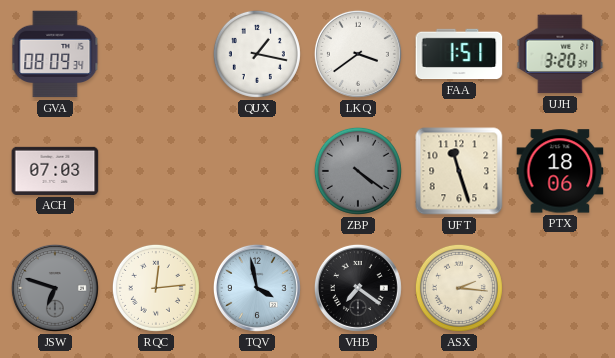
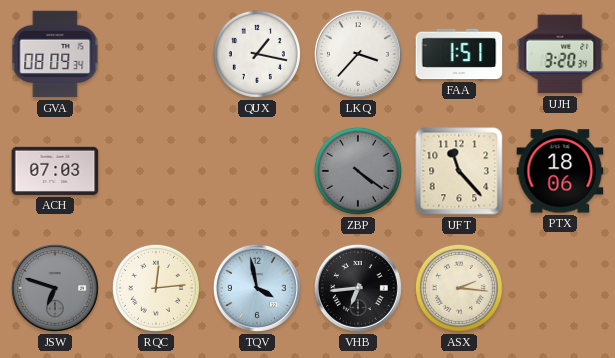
LKQ: 3:39 -> 3:37
UFT: 11:27 -> 11:23
VHB: 7:21 -> 6:44
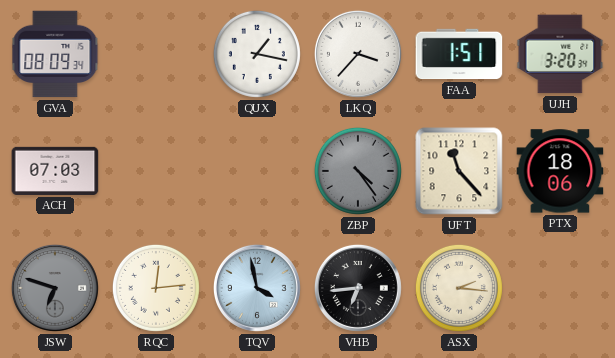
ZBP: 4:21 -> 4:24
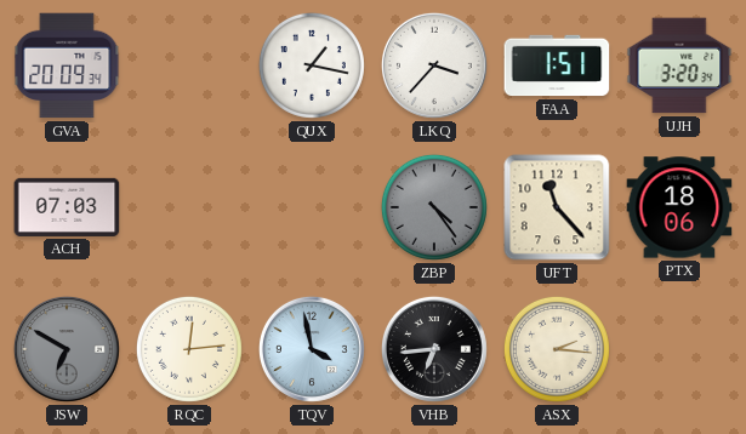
GVA: 08:09 -> 20:09
JSW: 6:48 -> 6:50
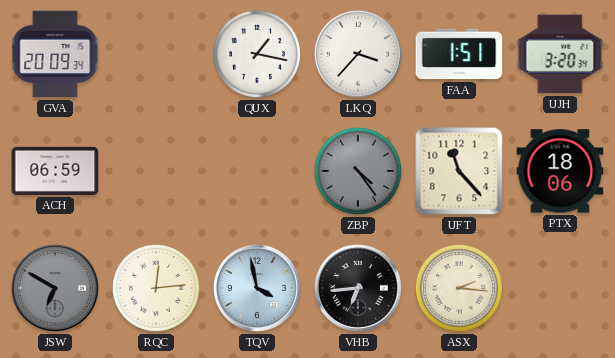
ACH: 07:03 -> 06:59
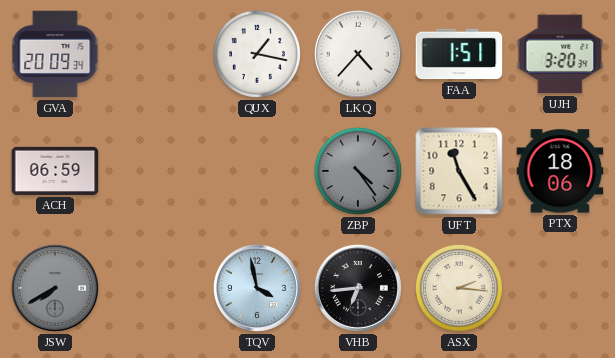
LKQ: 3:37 -> 4:37
UFT: 11:23 -> 11:25
JSW: 6:50 -> 7:40
RQC: 12:14 -> none
